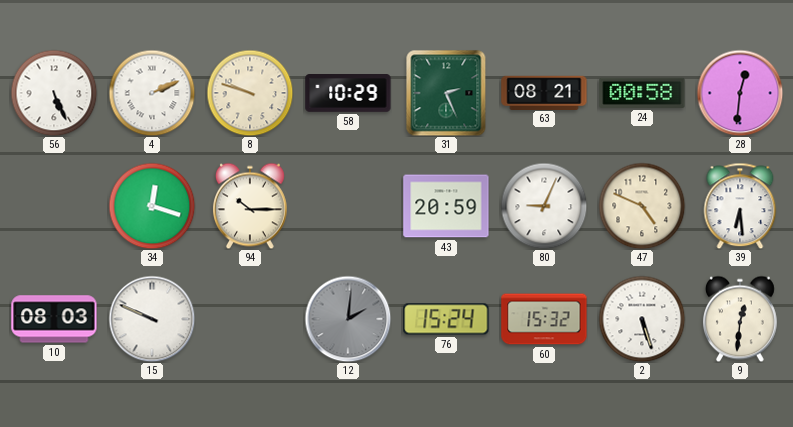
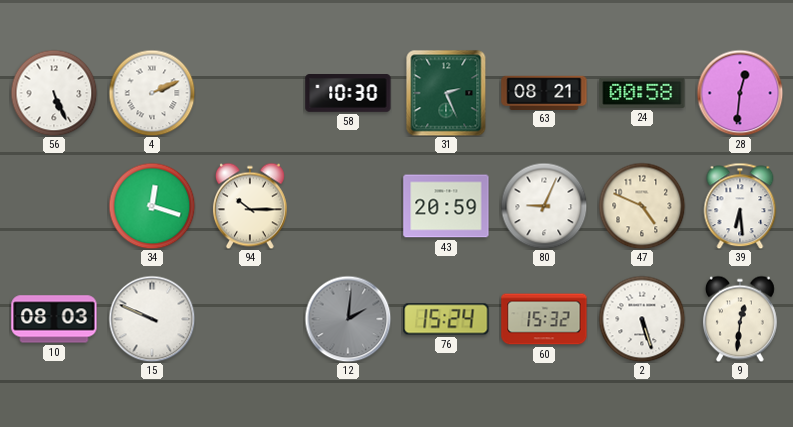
8: 9:48 -> none
58: 10:29 -> 10:30
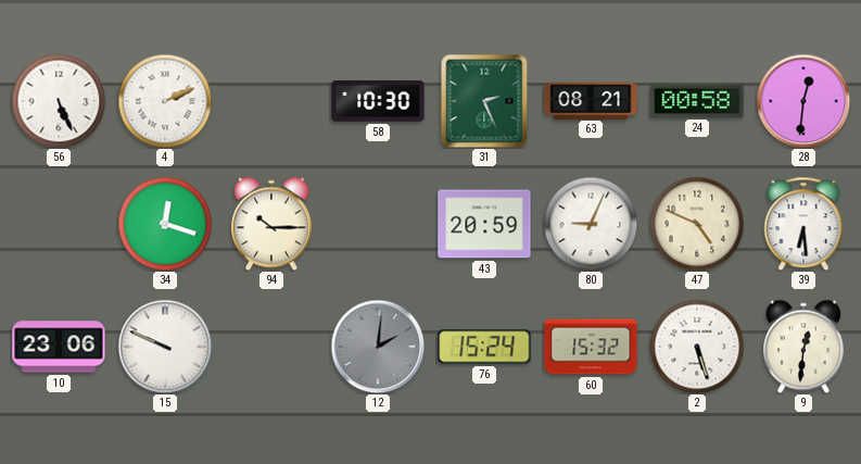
10: 08:03 -> 23:06
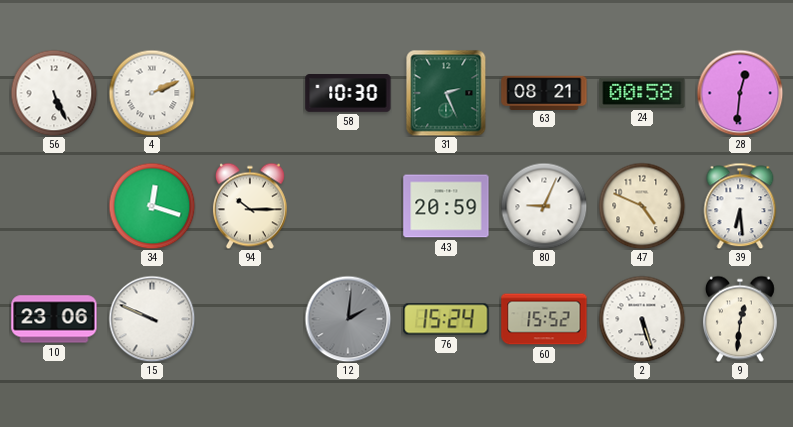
60: 15:32 -> 15:52
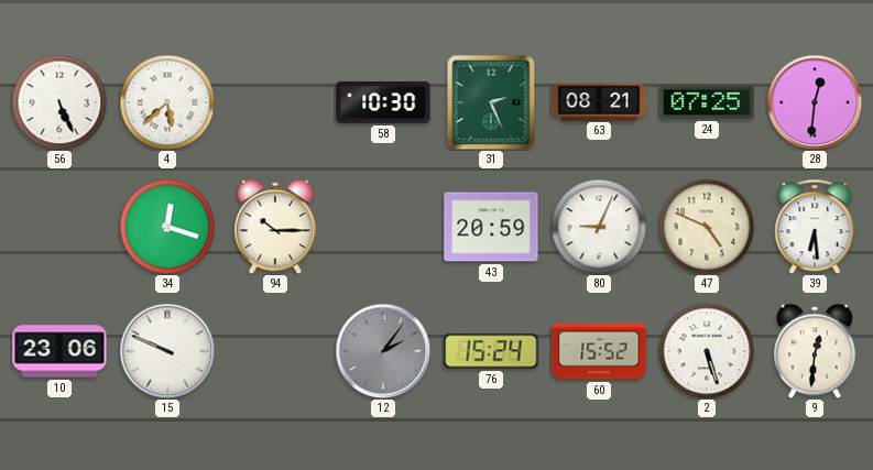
4: 2:11 -> 5:38
24: 00:58 -> 07:25
12: 2:01 -> 2:06
